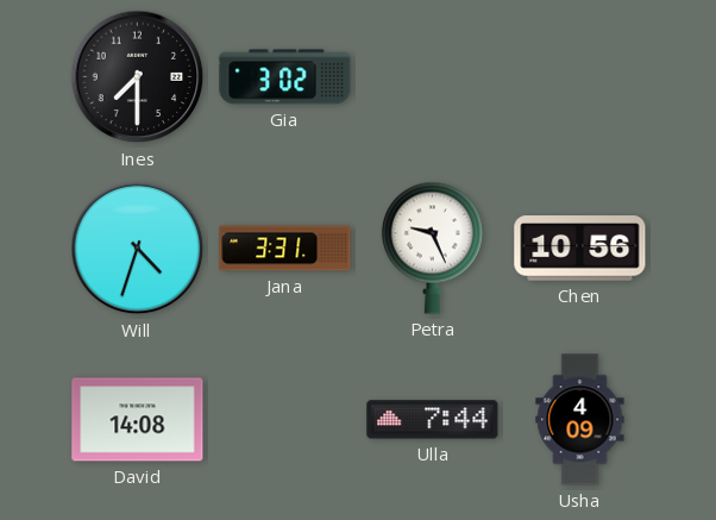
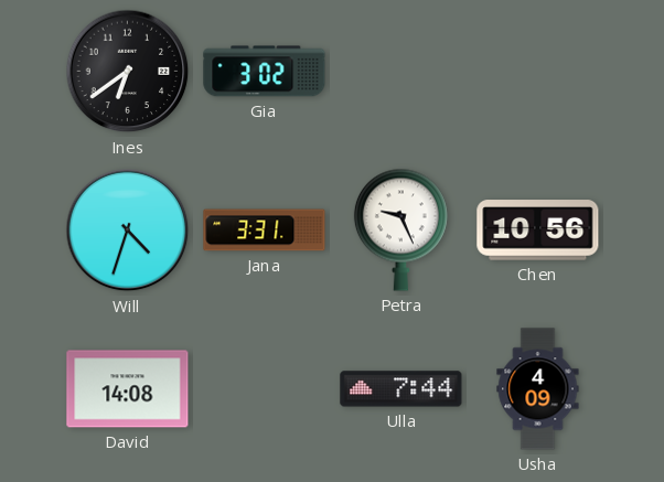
Ines: 7:30 -> 6:39
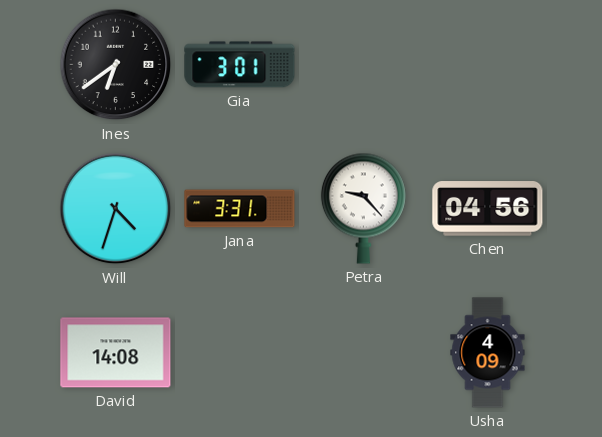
Gia: 3:02 -> 3:01
Petra: 9:26 -> 9:23
Chen: 10:56 -> 04:56
Ulla: 7:44 -> none
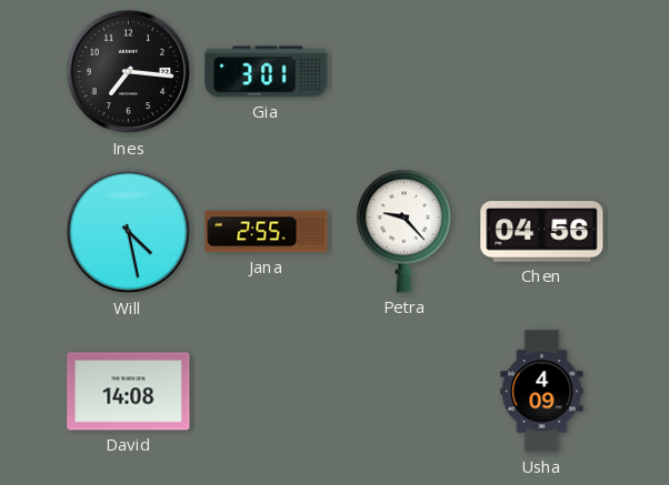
Ines: 6:39 -> 7:16
Will: 4:33 -> 4:28
Jana: 3:31 -> 2:55
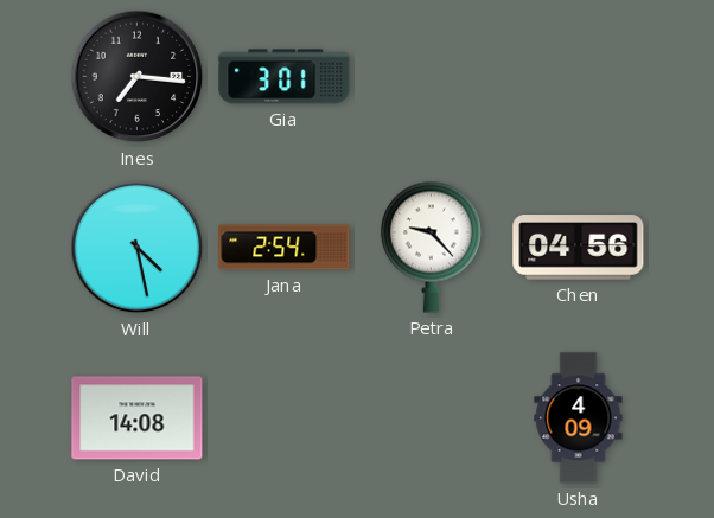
Jana: 2:55 -> 2:54
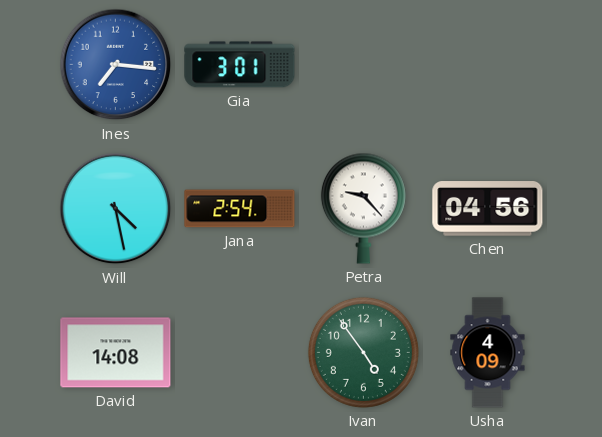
Ines dial: black -> blue
Ivan: none -> 4:54
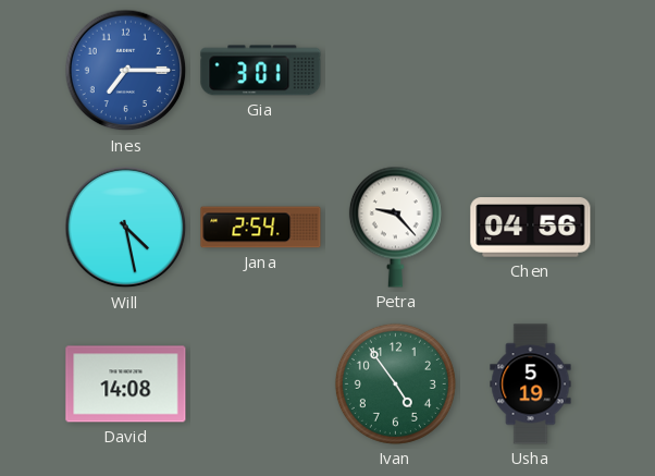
Ines: 7:16 -> 7:15
Usha: 4:09 -> 5:19
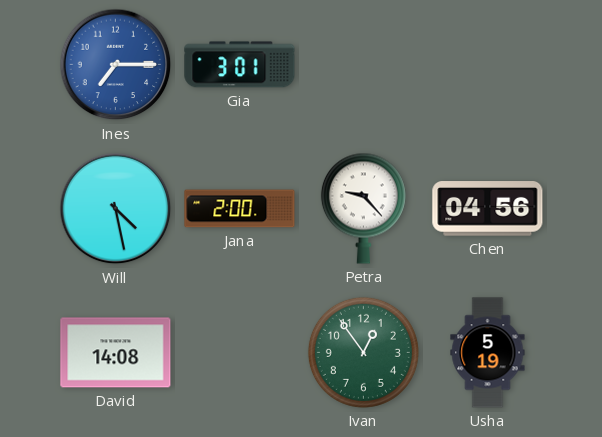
Jana: 2:54 -> 2:00
Ivan: 4:54 -> 12:54
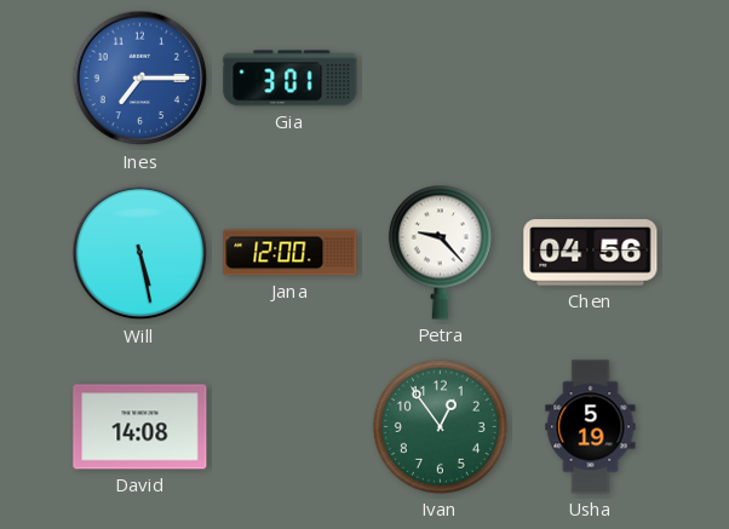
Will: 4:28 -> 5:28
Jana: 2:00 -> 12:00
